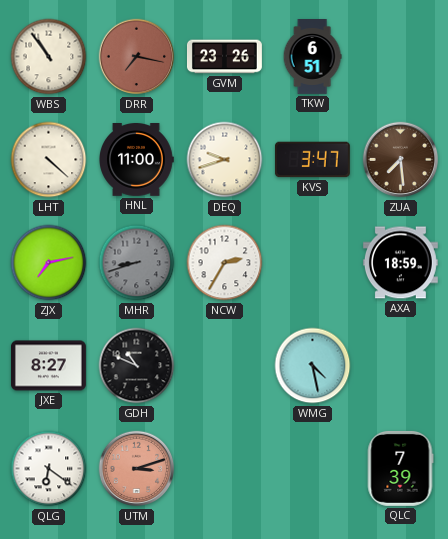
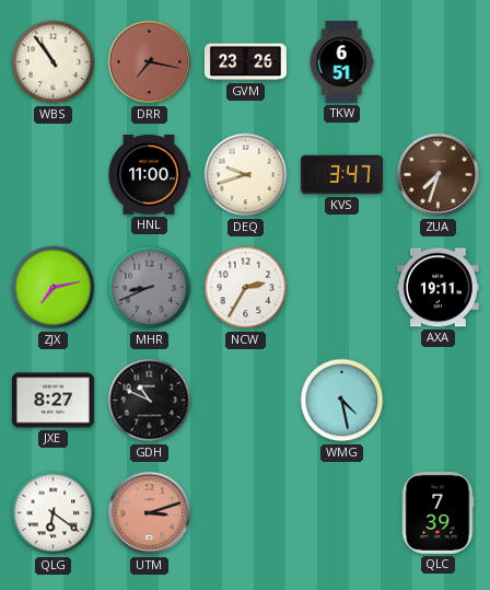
LHT: 4:22 -> none
ZUA: 7:29 -> 7:33
MHR: 8:42 -> 8:41
AXA: 18:59 -> 19:11
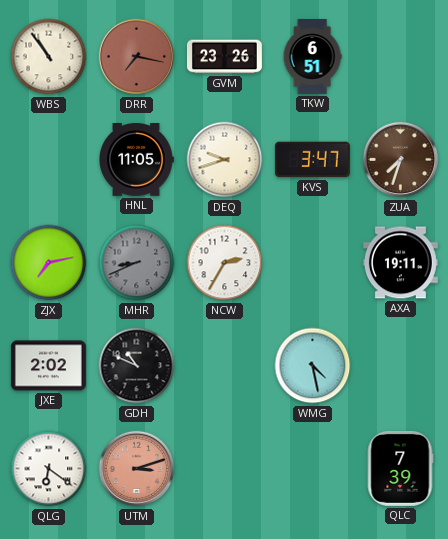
HNL: 11:00 -> 11:05
JXE: 8:27 -> 2:02
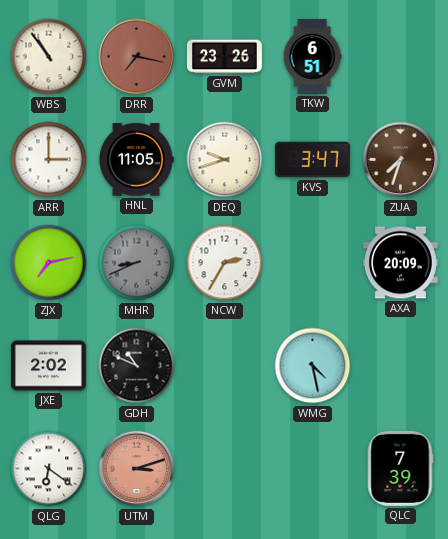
ARR: none -> 3:00
AXA: 19:11 -> 20:09
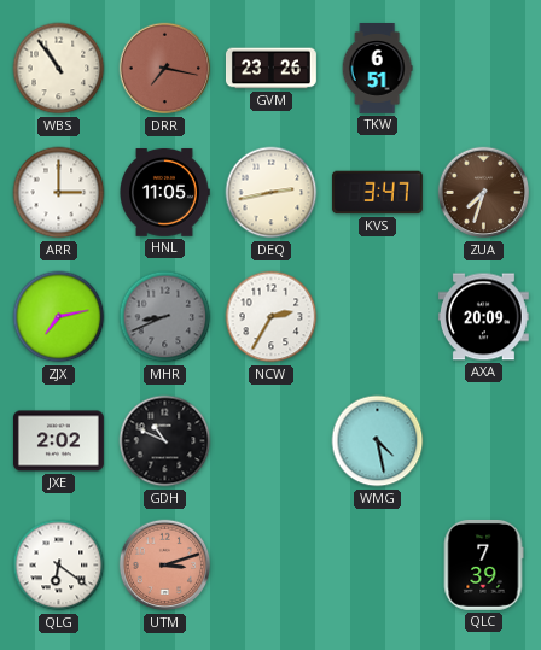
DEQ: 9:42 -> 2:43
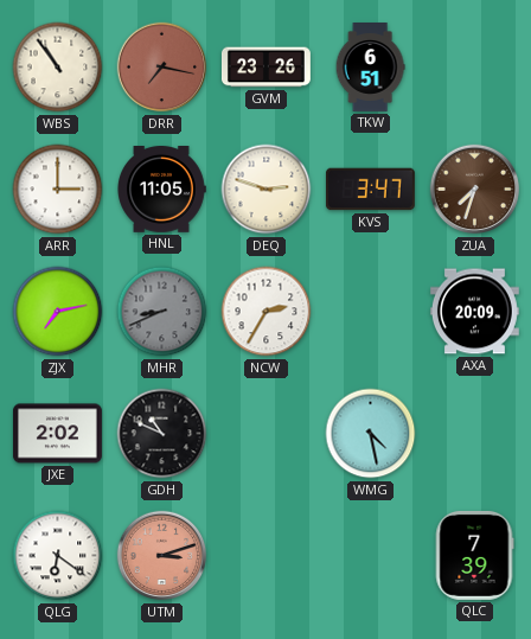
DEQ: 2:43 -> 2:48
